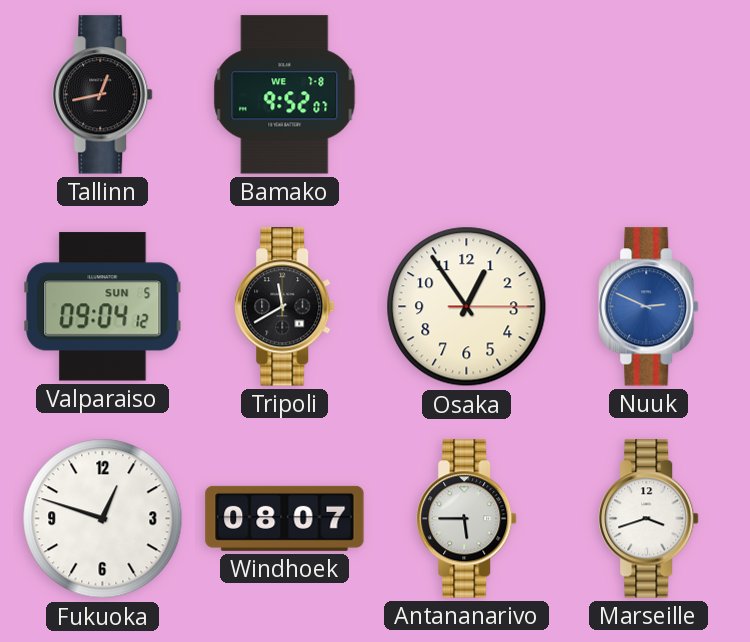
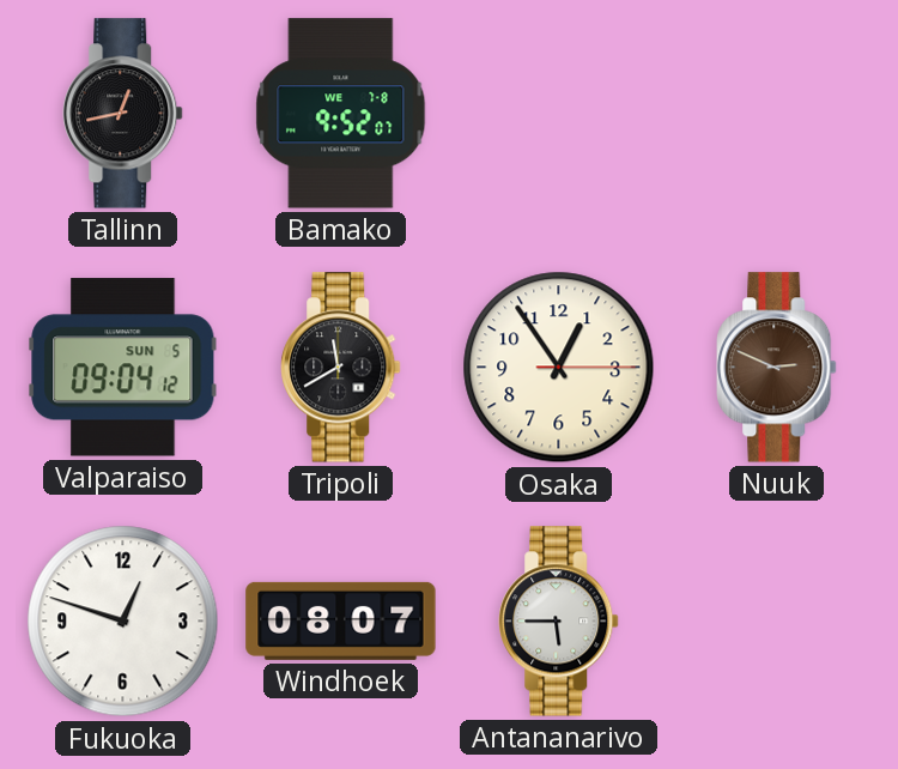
Nuuk dial: blue -> brown
Marseille: 3:42 -> none
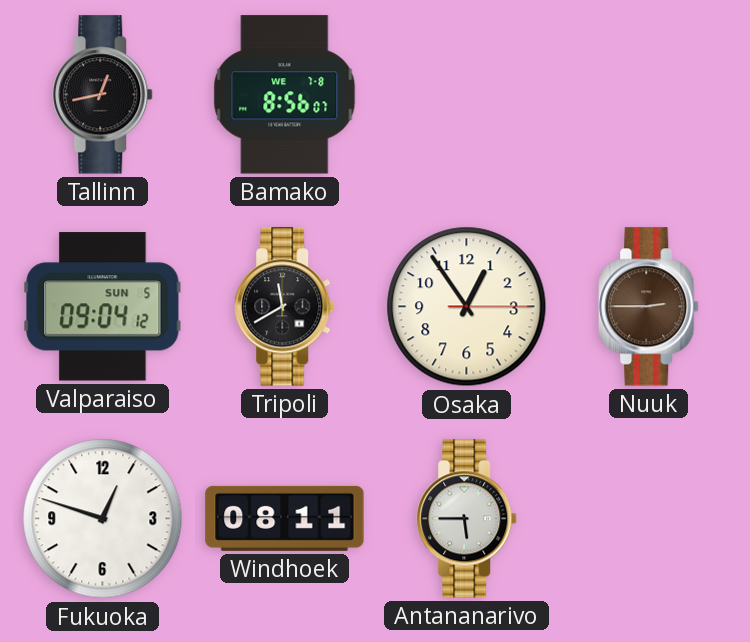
Bamako: 9:52 -> 8:56
Nuuk: 2:49 -> 2:45
Windhoek: 08:07 -> 08:11
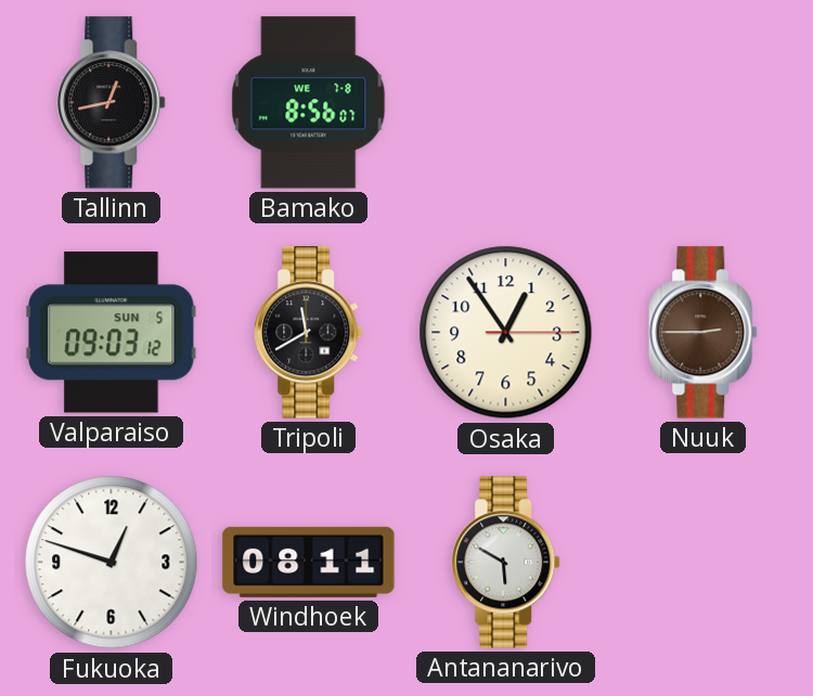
Valparaiso: 09:04 -> 09:03
Antananarivo: 5:45 -> 5:50
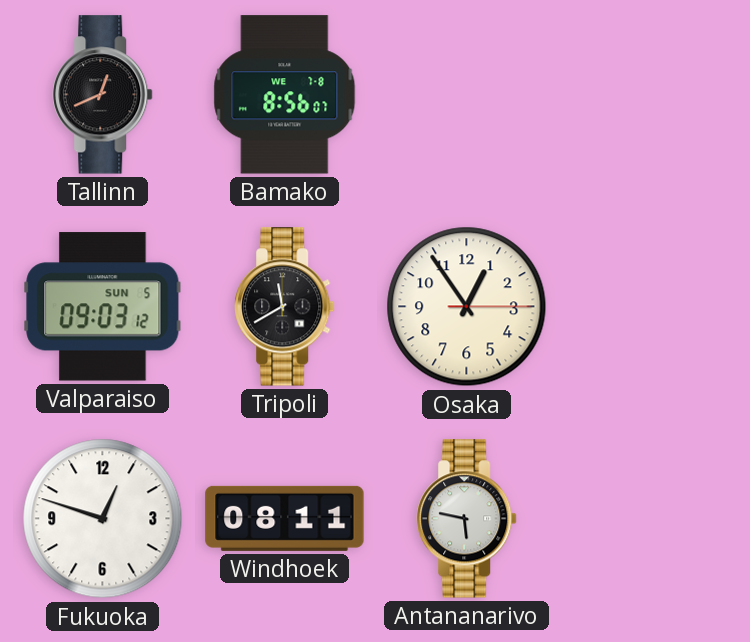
Tallinn: 12:43 -> 12:41
Nuuk: 2:45 -> none
Antananarivo: 5:50 -> 5:47
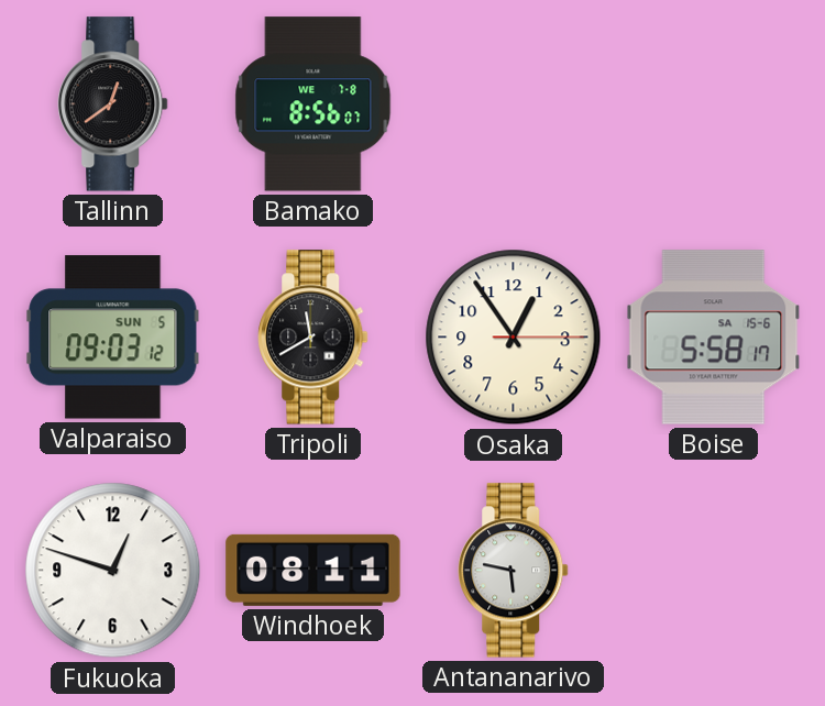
Tallinn: 12:41 -> 12:39
Boise: none -> 5:58
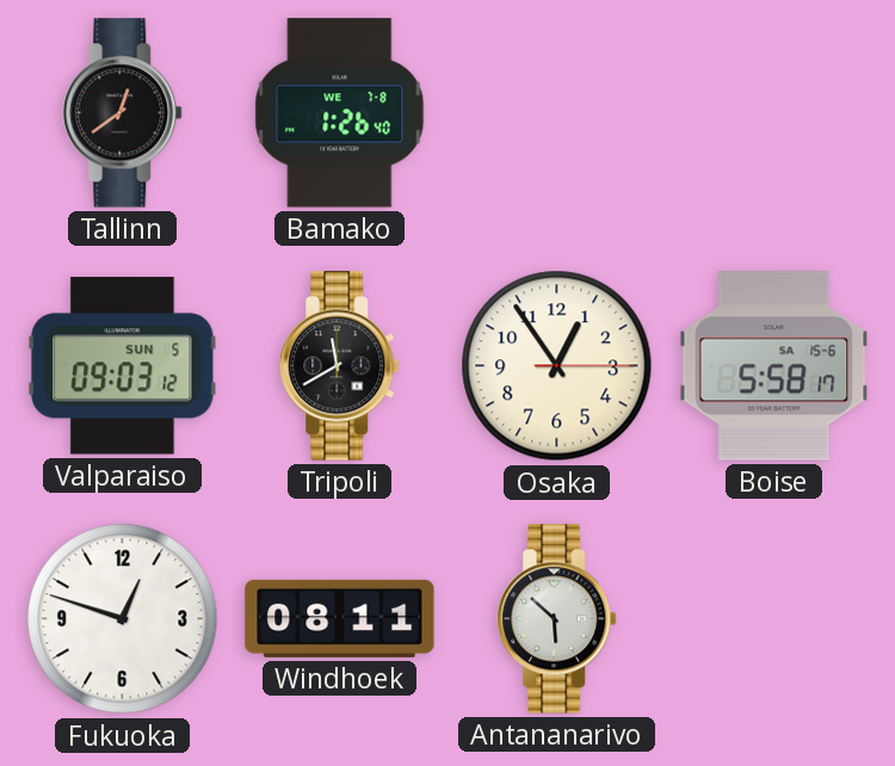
Bamako: 8:56 -> 1:26
Antananarivo: 5:47 -> 5:52
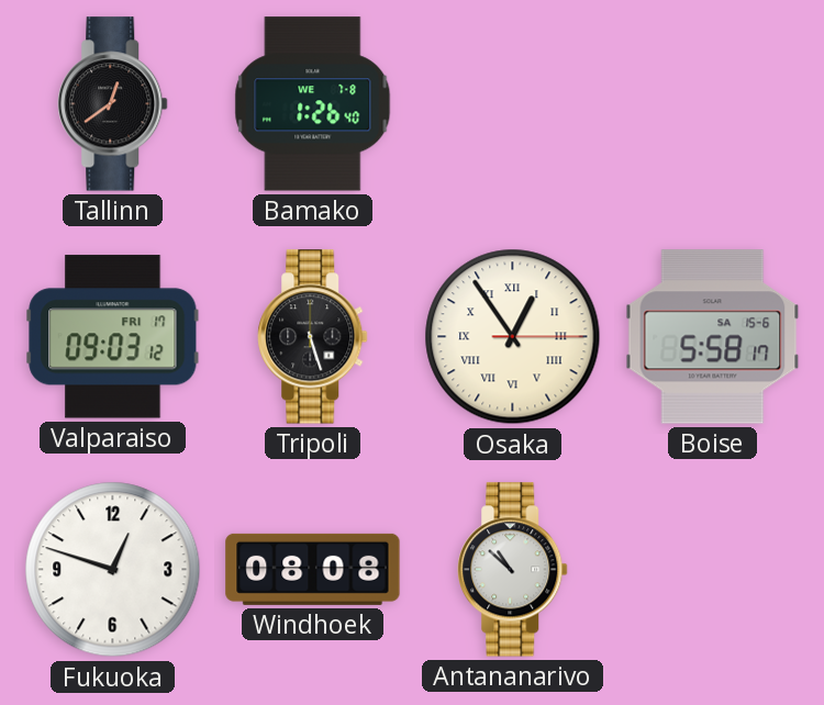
Valparaiso date: SUN 5 -> FRI 17
Tripoli: 11:40 -> 5:27
Osaka numerals: Arabic -> Roman
Windhoek: 08:11 -> 08:08
Antananarivo: 5:52 -> 10:52
